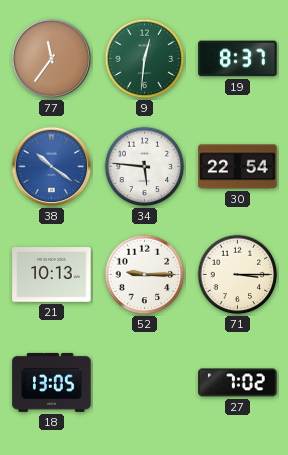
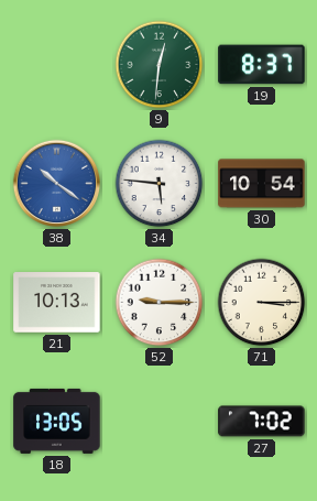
77: 11:36 -> none
30: 22:54 -> 10:54
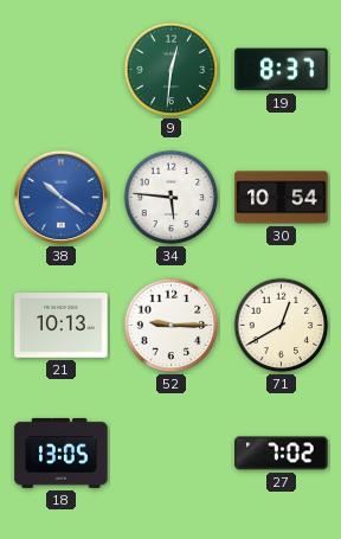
71: 3:15 -> 12:40
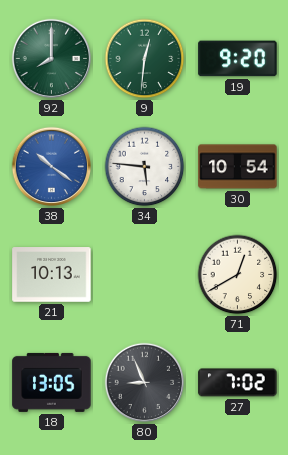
92: none -> 8:00
19: 8:37 -> 9:20
52: 9:15 -> none
80: none -> 8:56
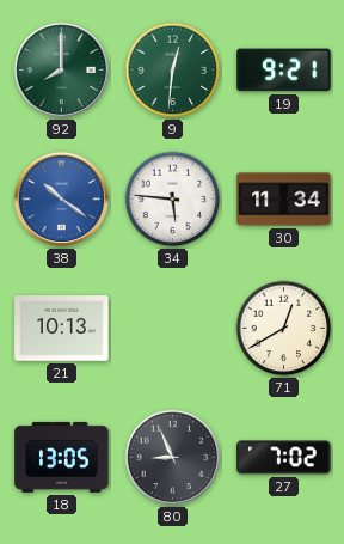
19: 9:20 -> 9:21
30: 10:54 -> 11:34
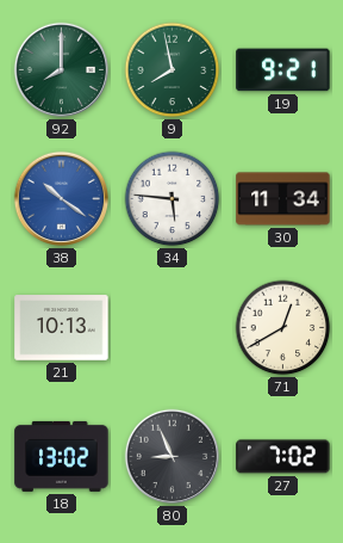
9: 12:31 -> 7:58
18: 13:05 -> 13:02
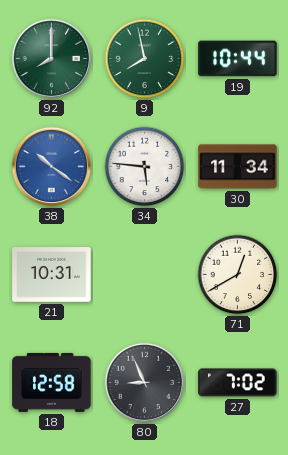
19: 9:21 -> 10:44
21: 10:13 -> 10:31
18: 13:02 -> 12:58
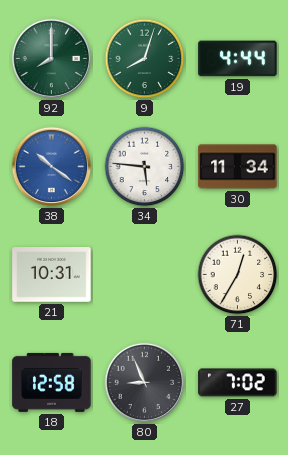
9: 7:58 -> 8:03
19: 10:44 -> 4:44
71: 12:40 -> 12:35
